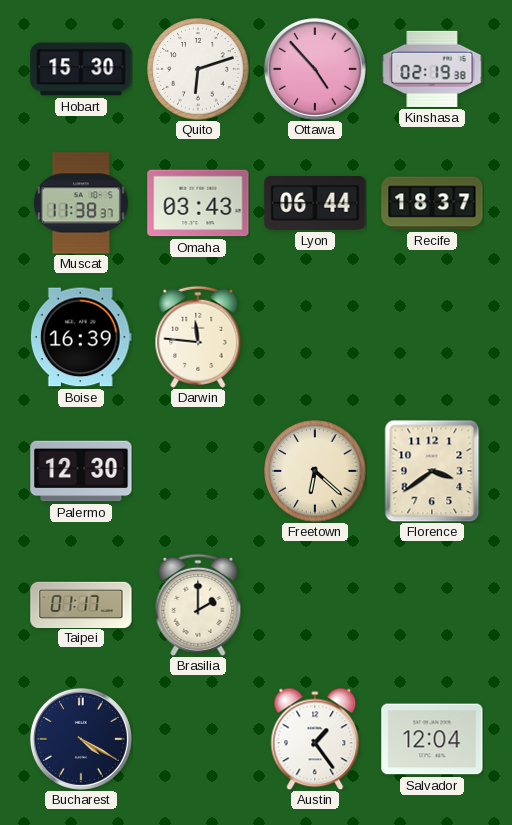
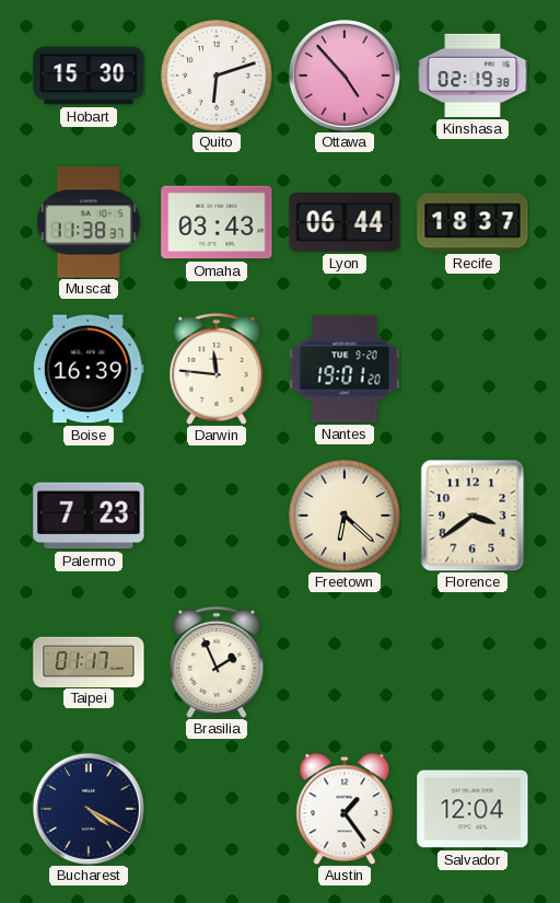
Nantes: none -> 19:01
Palermo: 12:30 -> 7:23
Brasilia: 2:00 -> 1:56
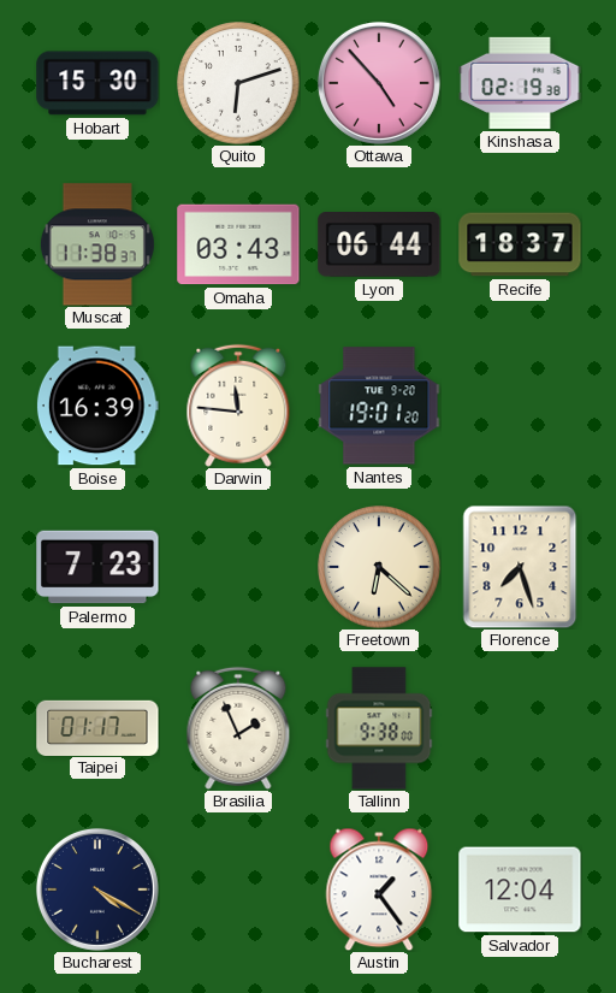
Florence: 3:39 -> 7:27
Tallinn: none -> 9:38
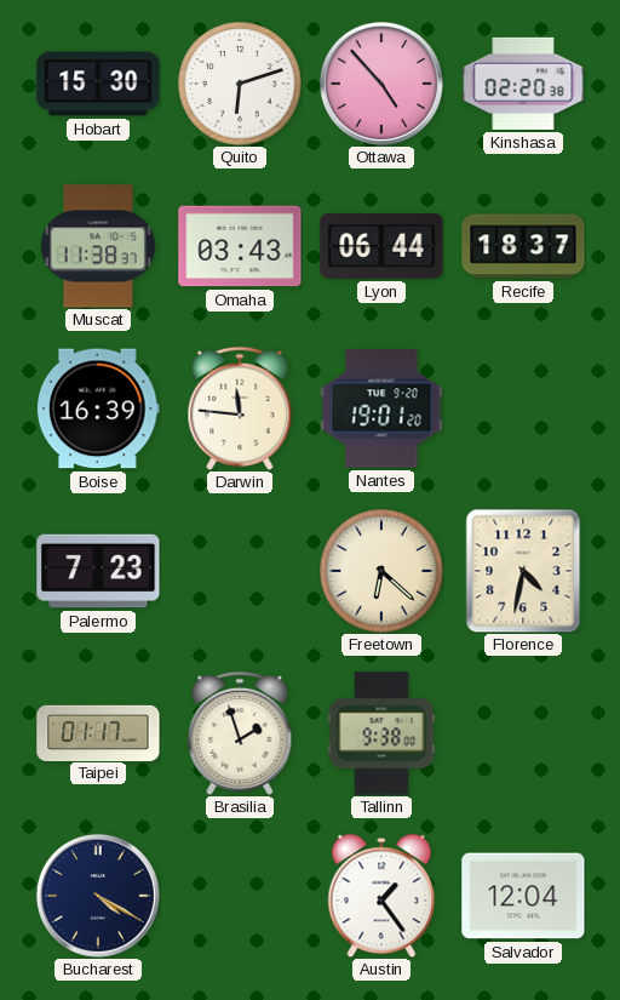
Kinshasa: 02:19 -> 02:20
Florence: 7:27 -> 4:32
Brasilia: 1:56 -> 1:57
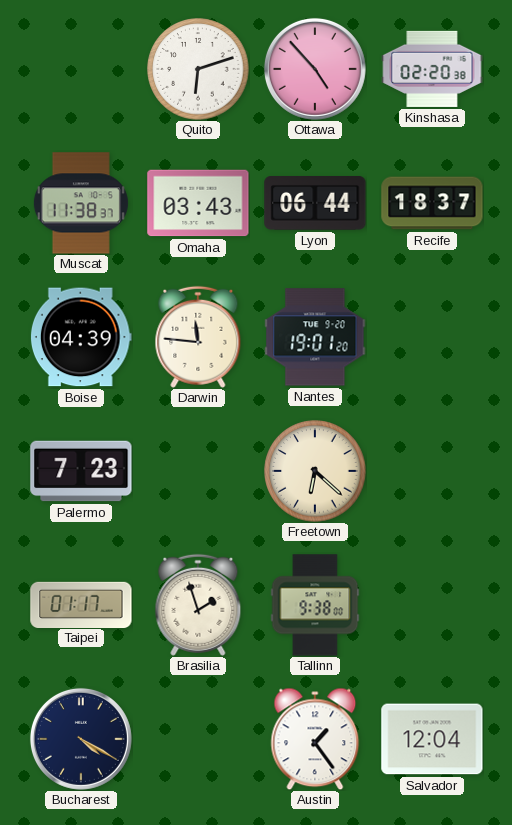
Hobart: 15:30 -> none
Boise: 16:39 -> 04:39
Florence: 4:32 -> none
